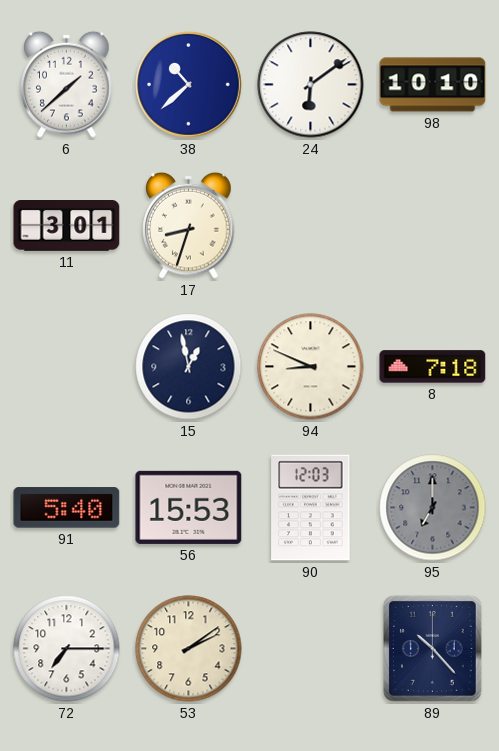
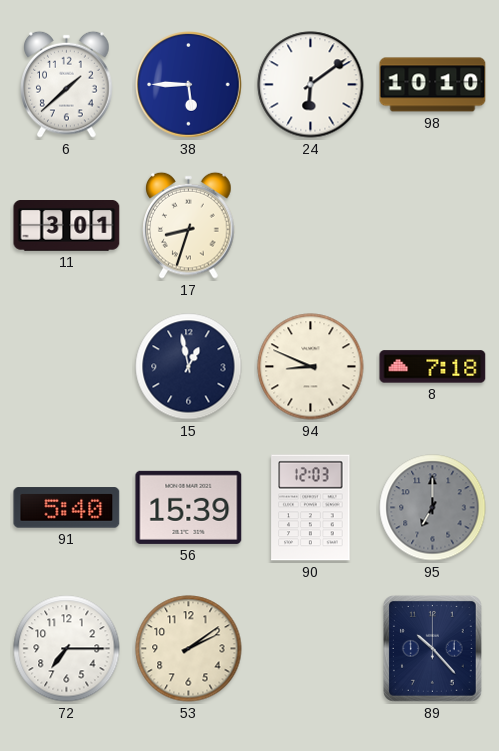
38: 10:38 -> 5:45
56: 15:53 -> 15:39
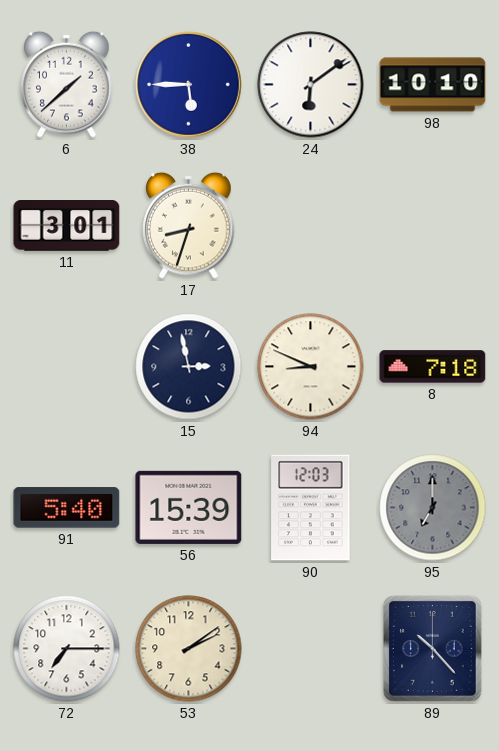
15: 12:58 -> 2:58
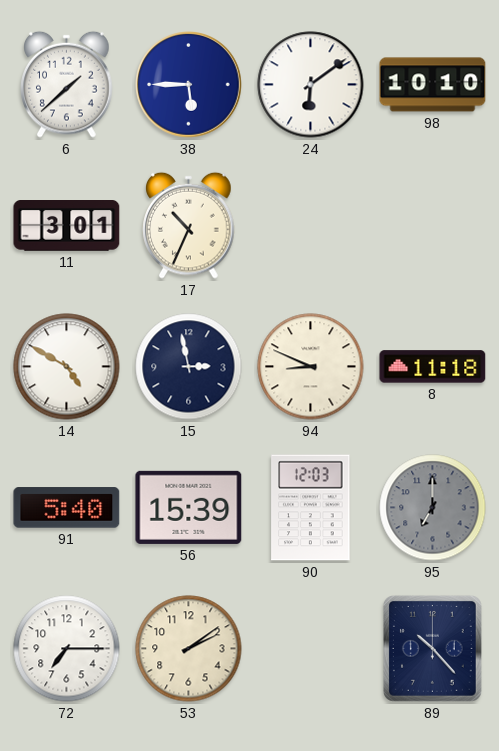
17: 8:33 -> 10:34
14: none -> 4:50
8: 7:18 -> 11:18
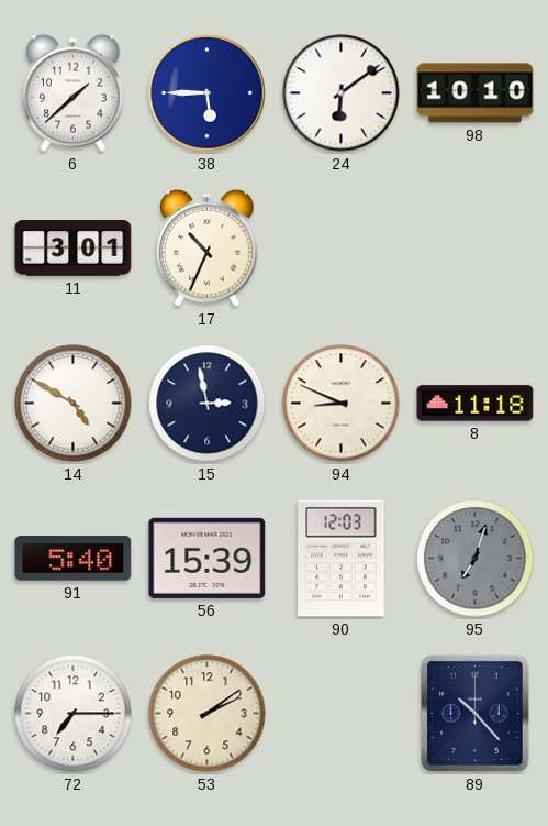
95: 7:00 -> 7:03
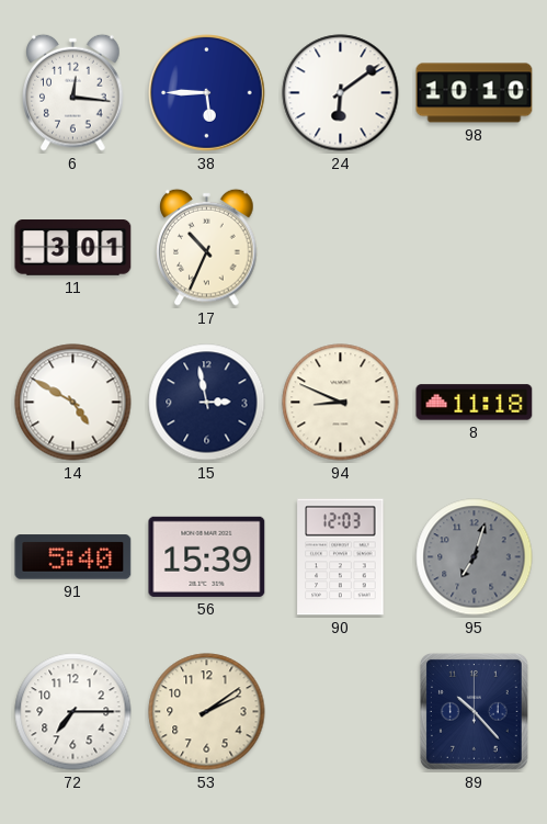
6: 1:38 -> 12:16
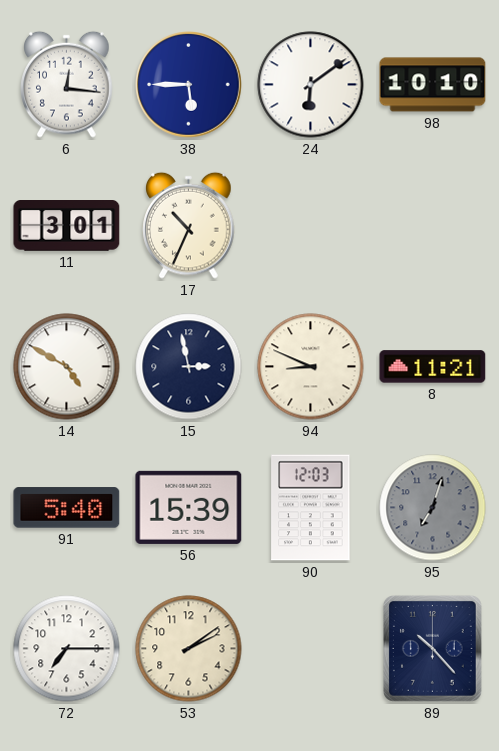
8: 11:18 -> 11:21
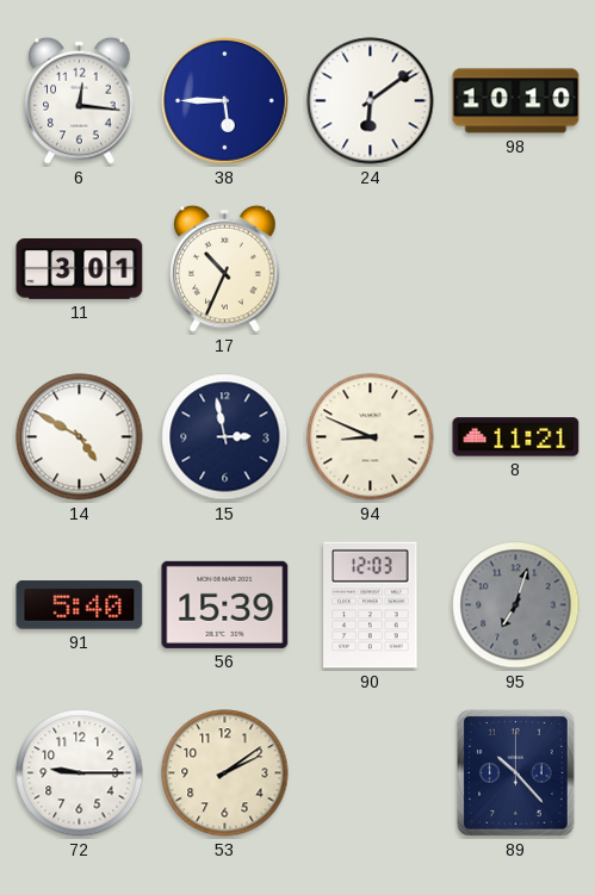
72: 7:15 -> 9:15
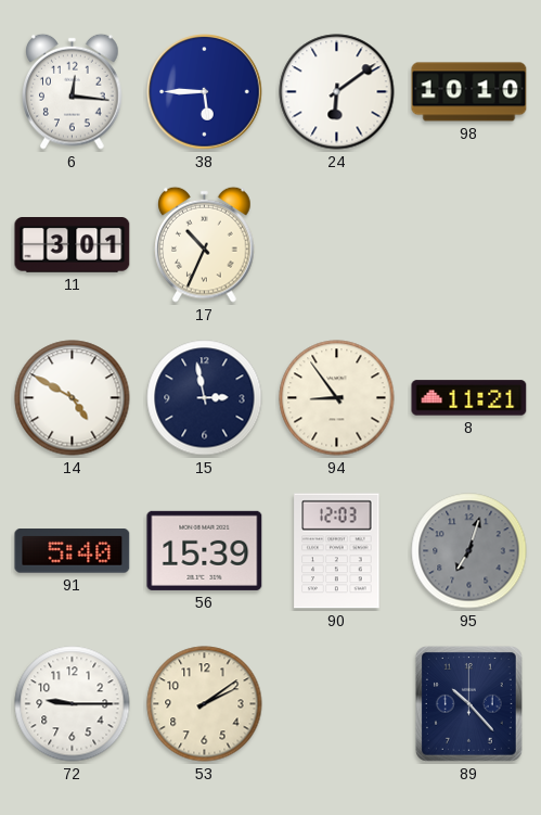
94: 8:49 -> 8:54
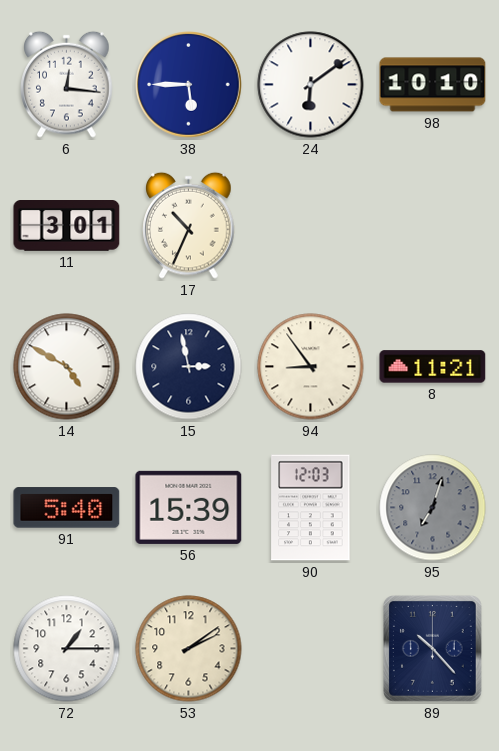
72: 9:15 -> 1:15
